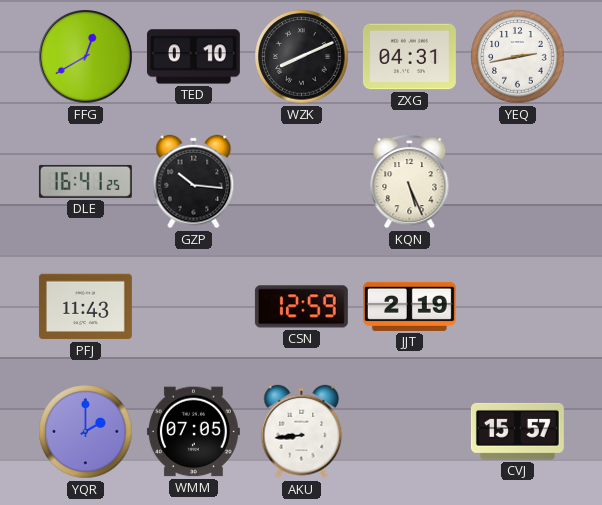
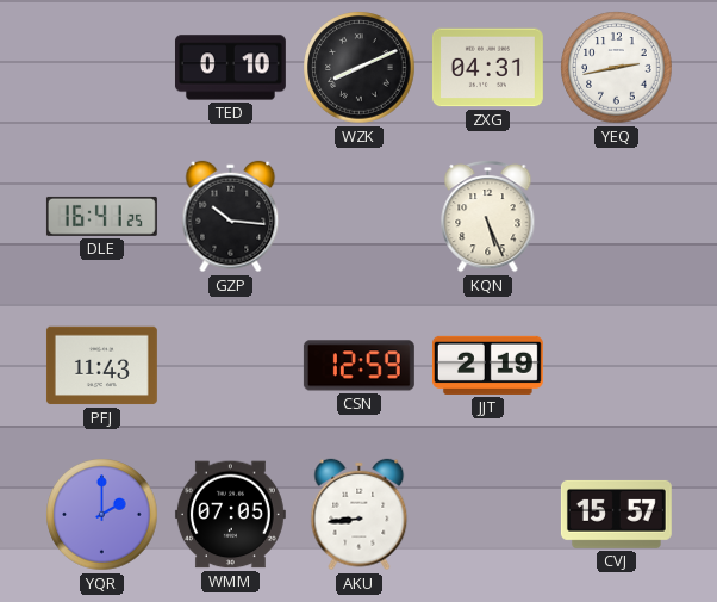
FFG: 12:40 -> none
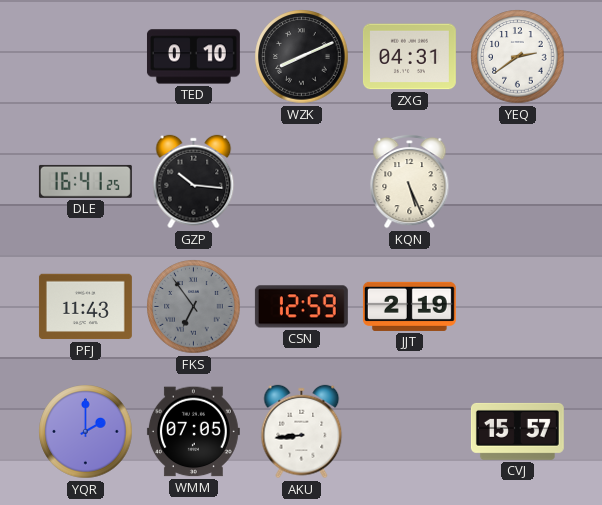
YEQ: 2:43 -> 2:39
FKS: none -> 6:54
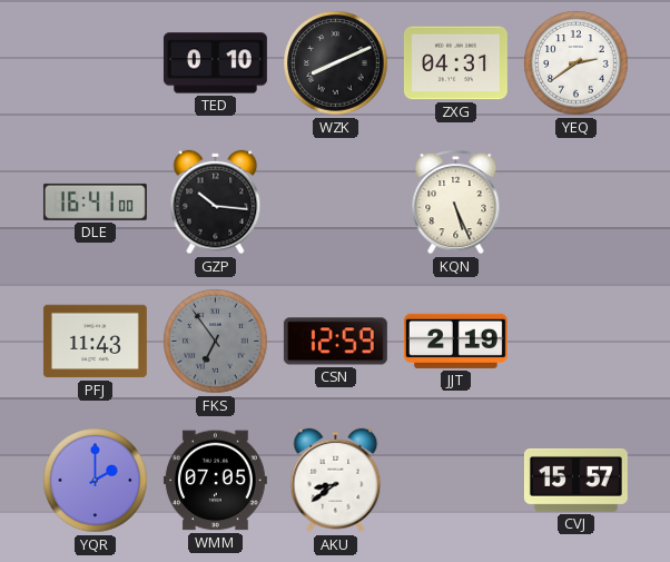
DLE: 16:41:25 -> 16:41:00
AKU: 8:44 -> 8:39
